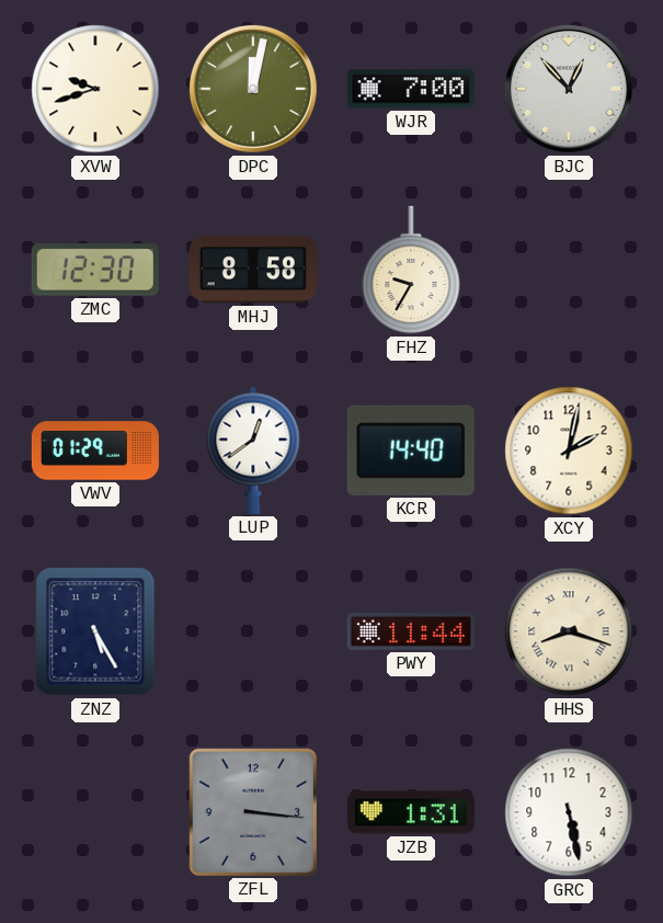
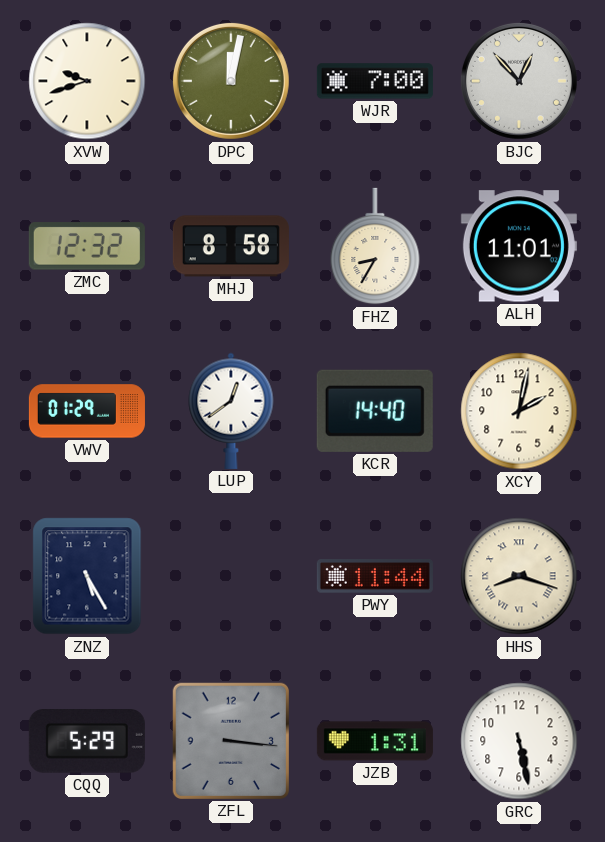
ZMC: 12:30 -> 12:32
FHZ: 9:35 -> 8:35
ALH: none -> 11:01
CQQ: none -> 5:29
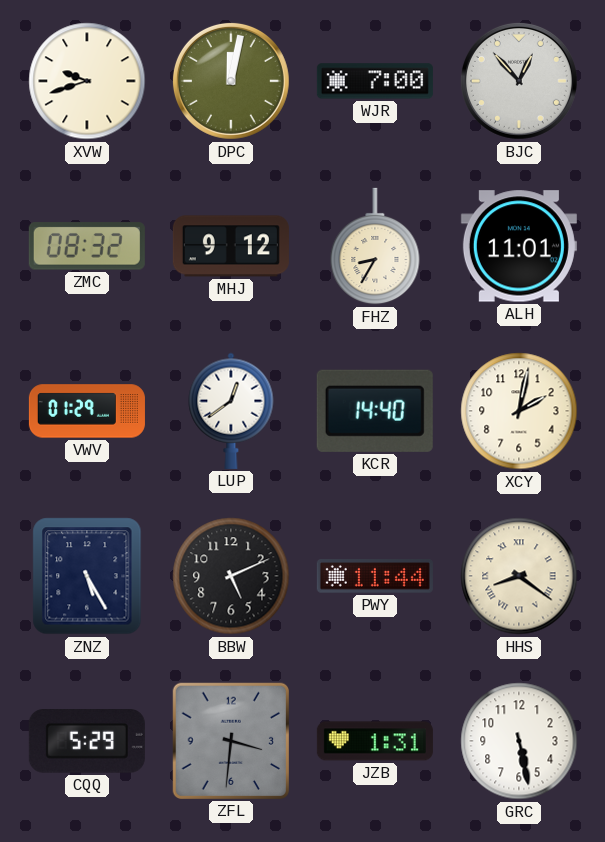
ZMC: 12:32 -> 08:32
MHJ: 8:58 -> 9:12
BBW: none -> 5:11
HHS: 8:18 -> 8:21
ZFL: 3:16 -> 3:31
